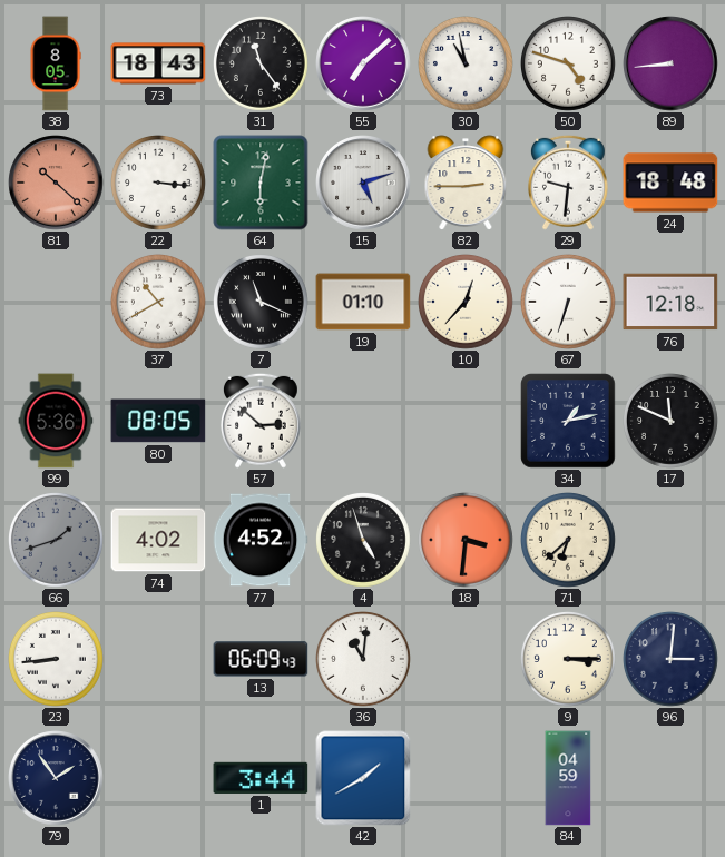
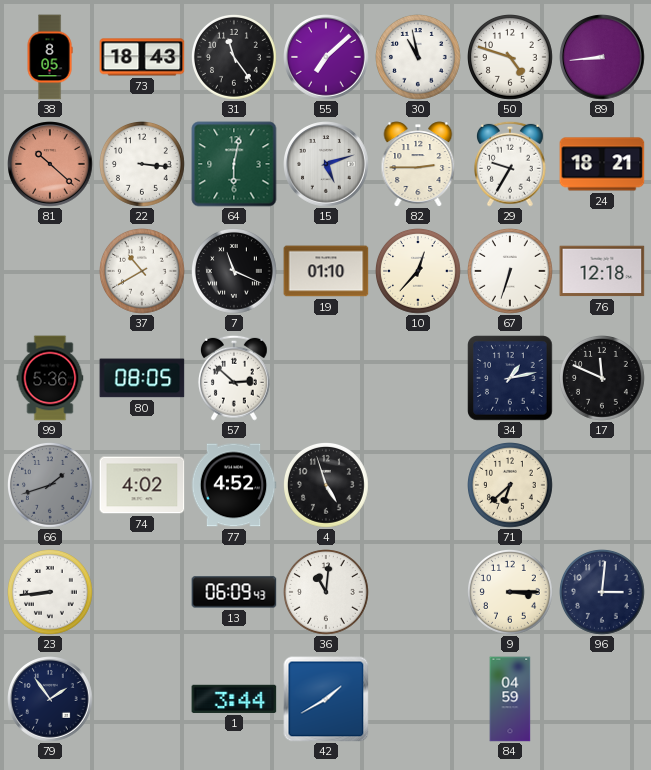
29: 9:31 -> 9:35
24: 18:48 -> 18:21
18: 3:31 -> none
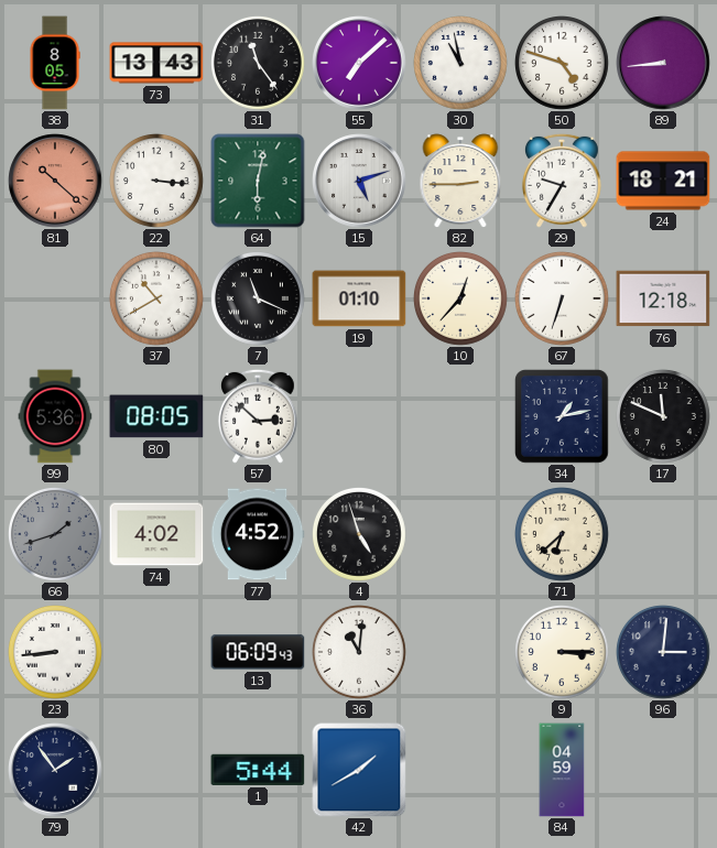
73: 18:43 -> 13:43
1: 3:44 -> 5:44
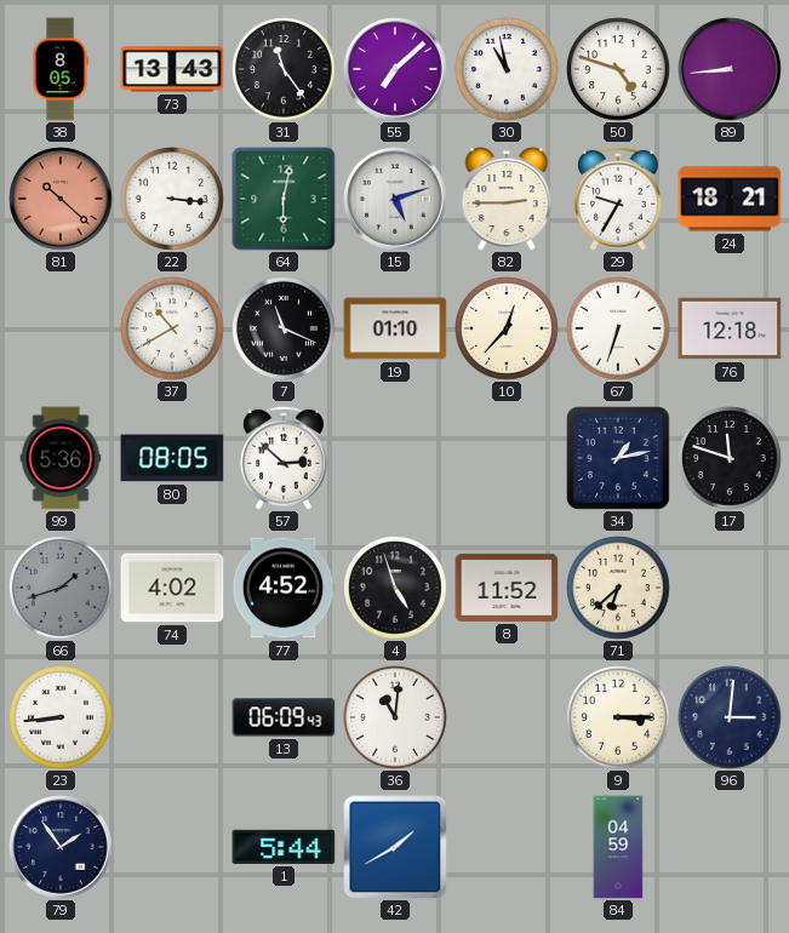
17: 11:49 -> 11:48
8: none -> 11:52
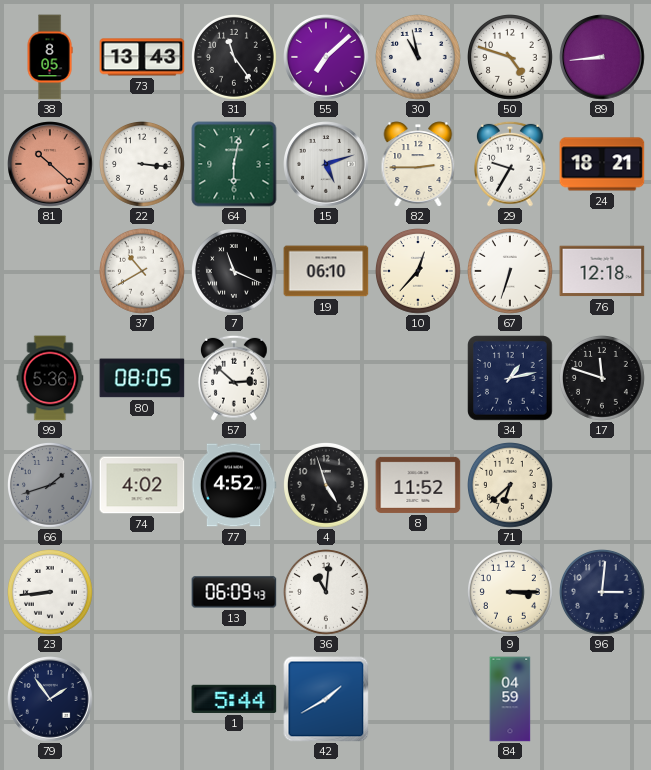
19: 01:10 -> 06:10
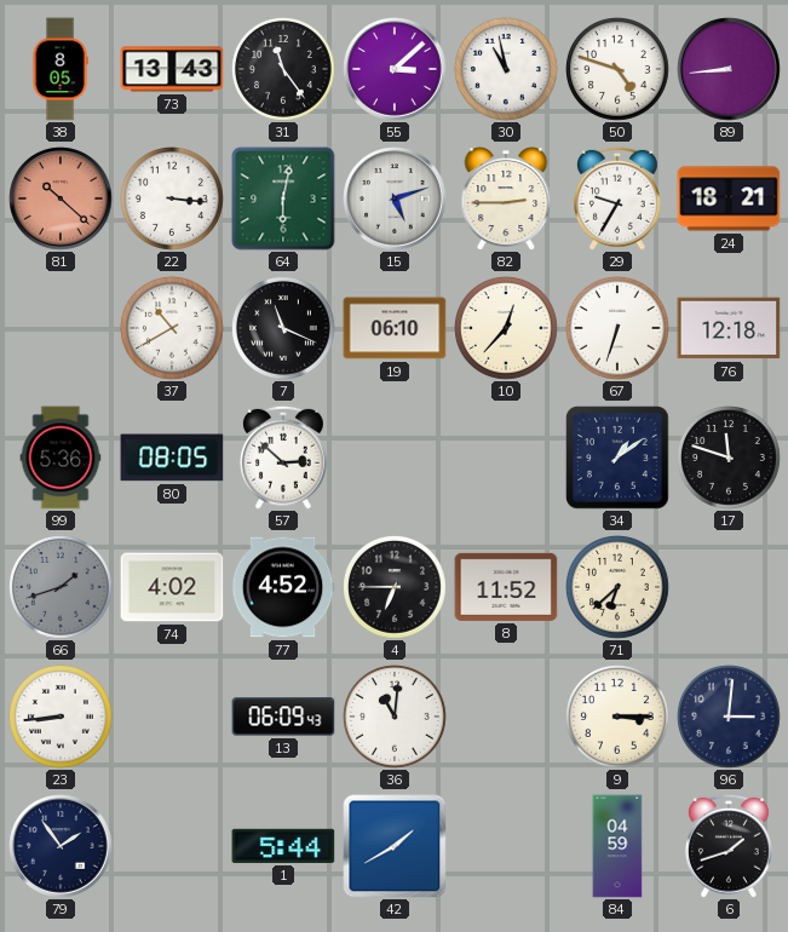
55: 7:08 -> 3:08
34: 1:13 -> 1:09
4: 4:57 -> 6:45
6: none -> 1:42
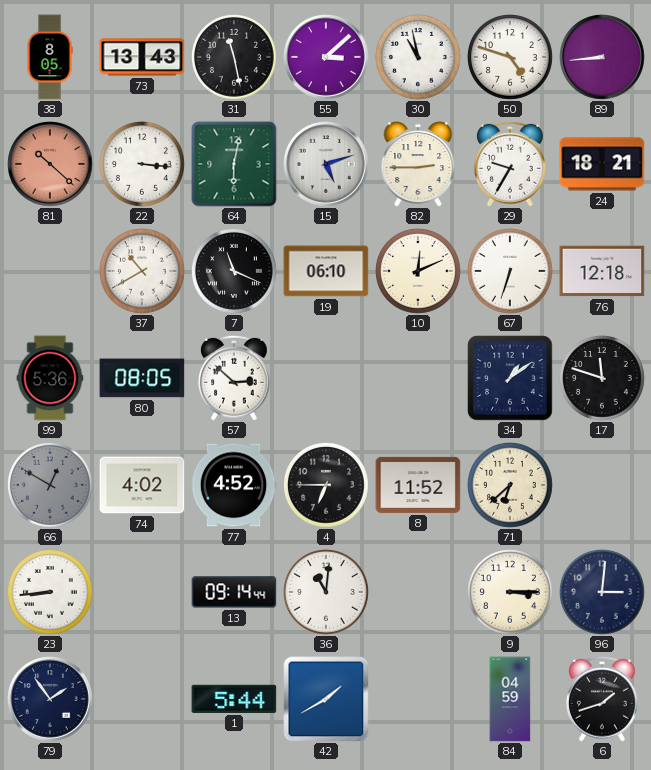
31: 11:24 -> 11:28
10: 12:37 -> 12:11
66: 1:42 -> 12:50
13: 06:09 -> 09:14
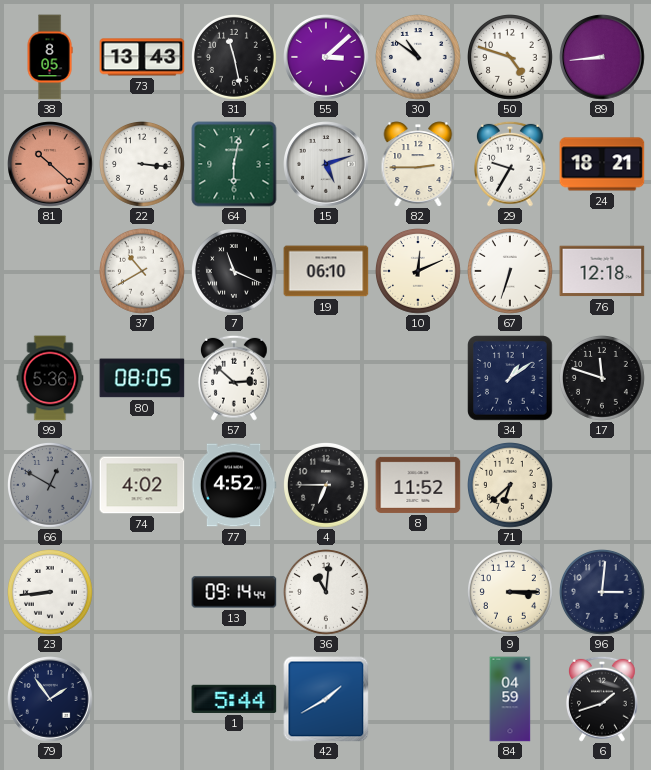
30: 10:58 -> 10:51
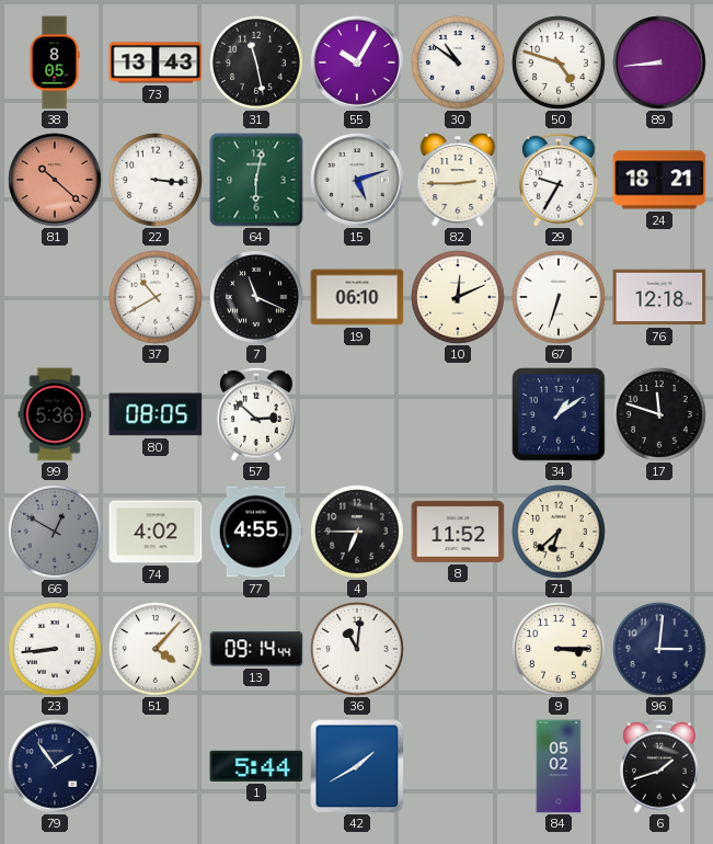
55: 3:08 -> 10:05
77: 4:52 -> 4:55
51: none -> 4:07
84: 04:59 -> 05:02
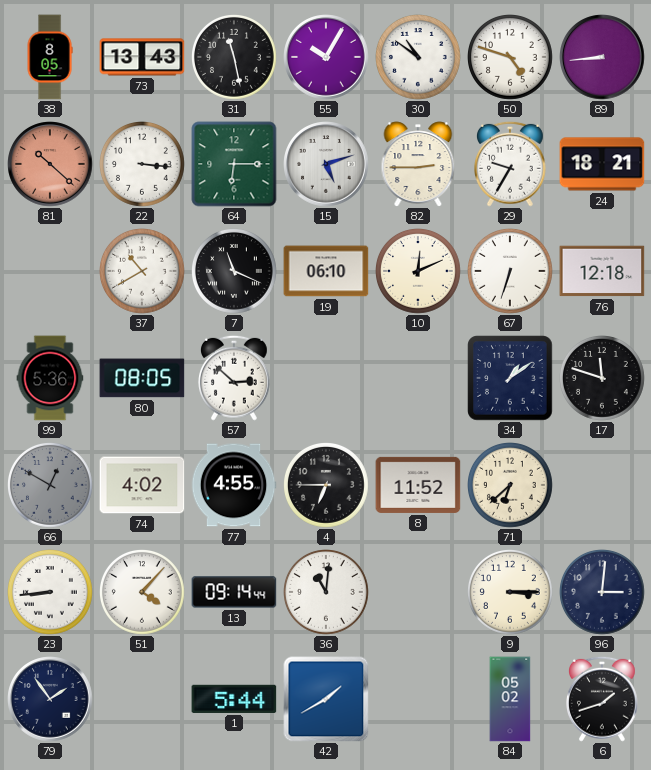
64: 6:02 -> 6:15
